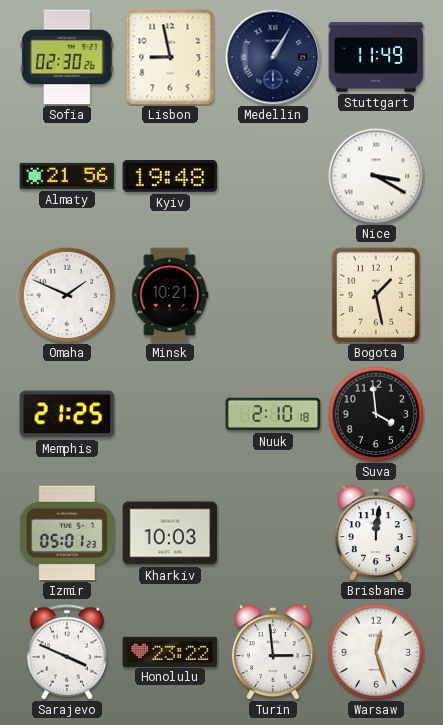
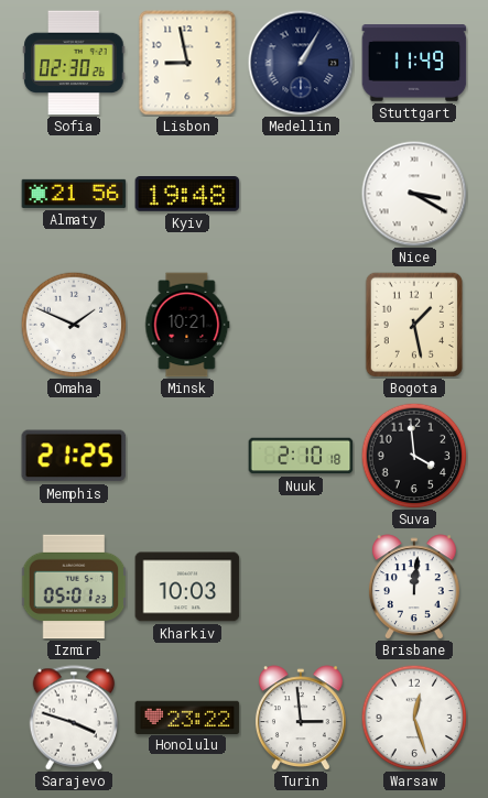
Sarajevo: 3:49 -> 3:48
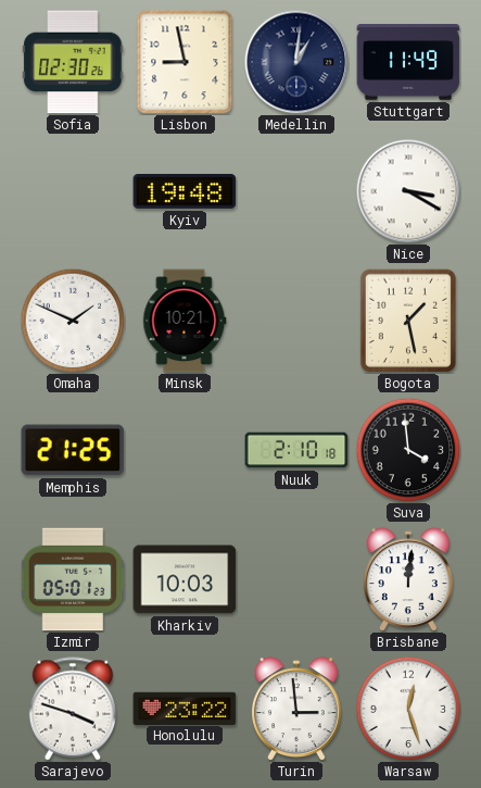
Medellin: 1:05 -> 1:01
Almaty: 21:56 -> none
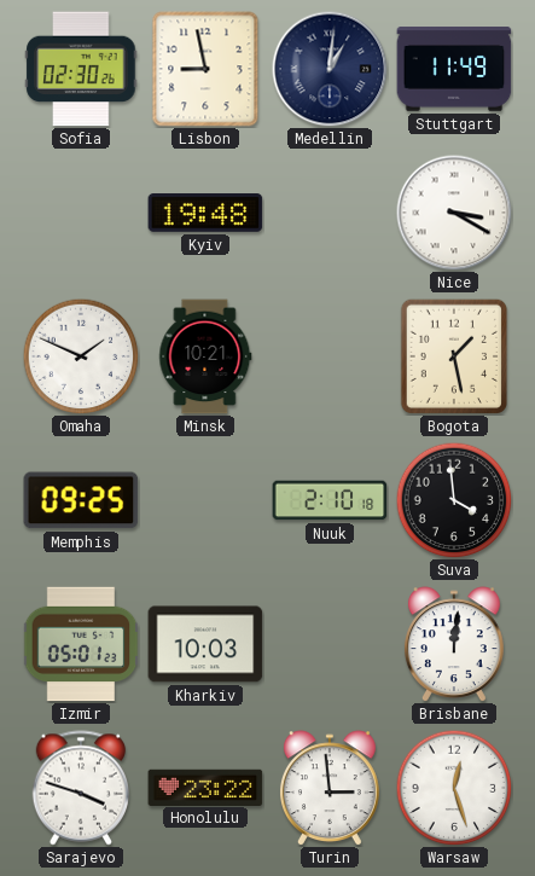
Memphis: 21:25 -> 09:25
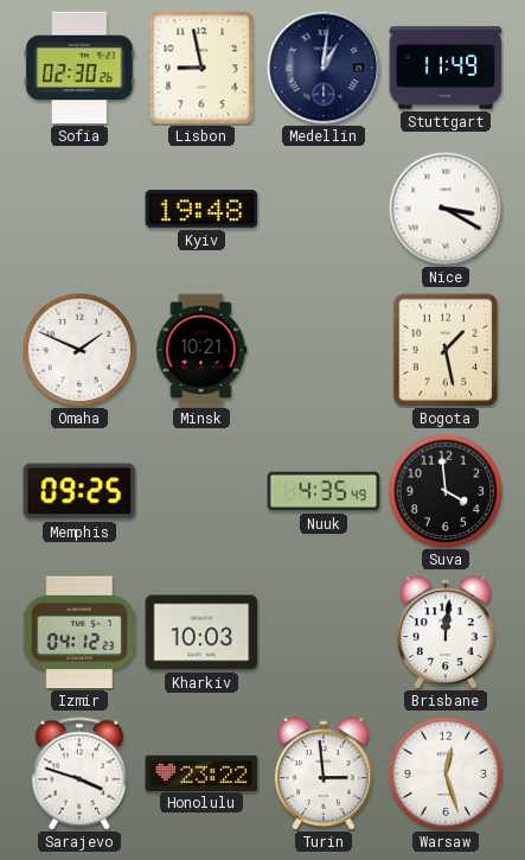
Nuuk: 2:10 -> 4:35
Izmir: 05:01 -> 04:12
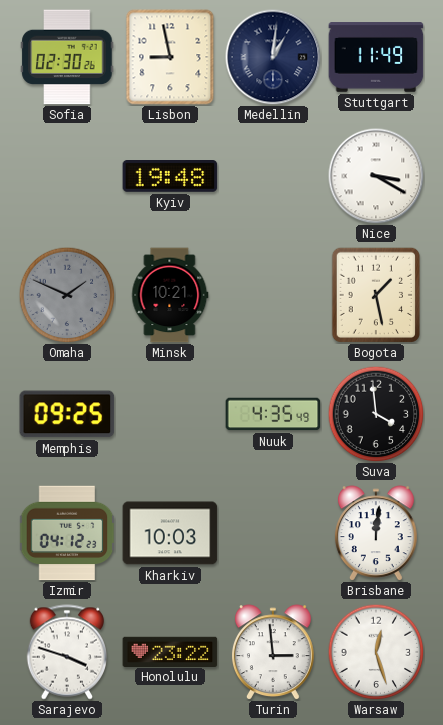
Omaha dial: white -> grey
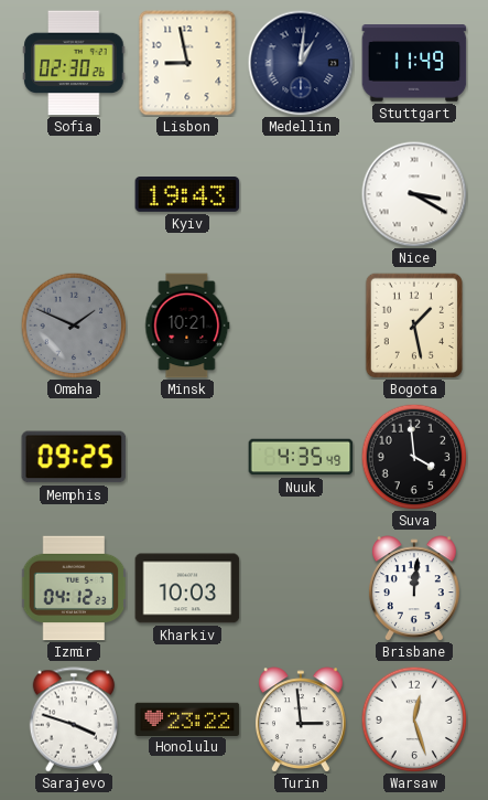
Kyiv: 19:48 -> 19:43
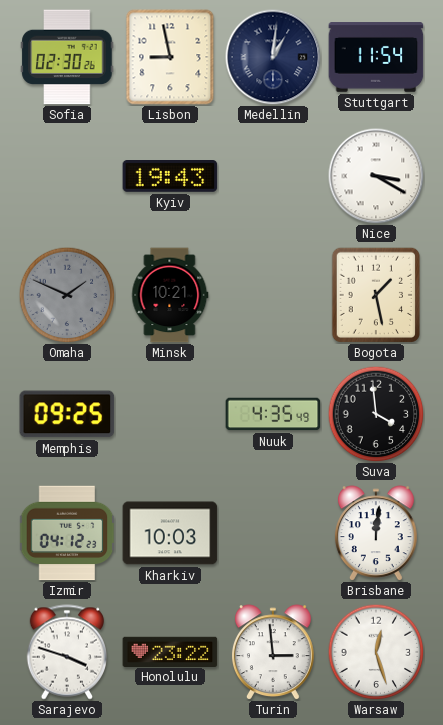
Stuttgart: 11:49 -> 11:54
